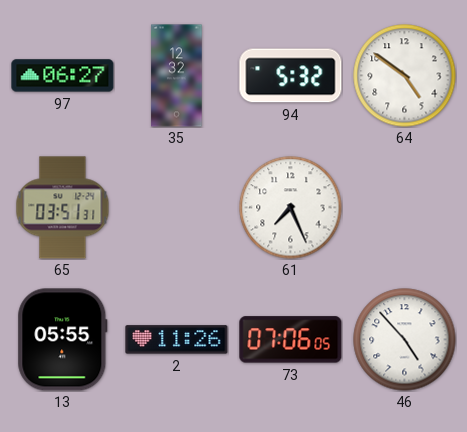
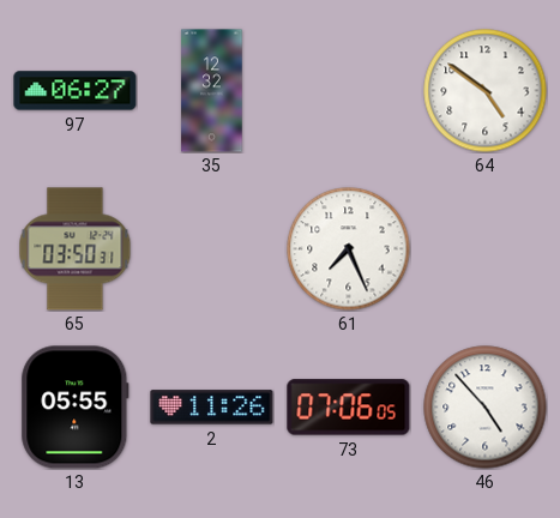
94: 5:32 -> none
65: 03:51 -> 03:50
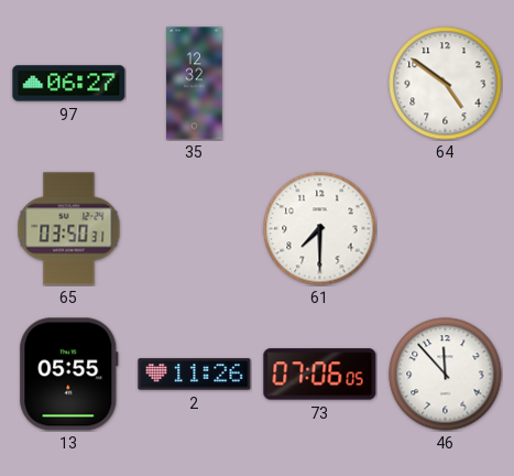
61: 7:26 -> 7:30
46: 4:53 -> 11:53
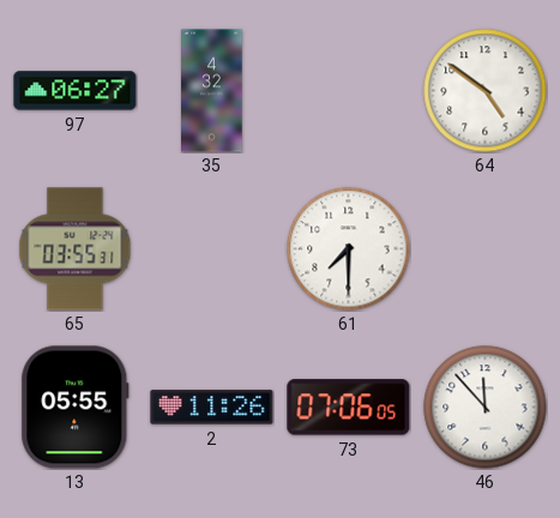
35: 12:32 -> 4:32
65: 03:50 -> 03:55
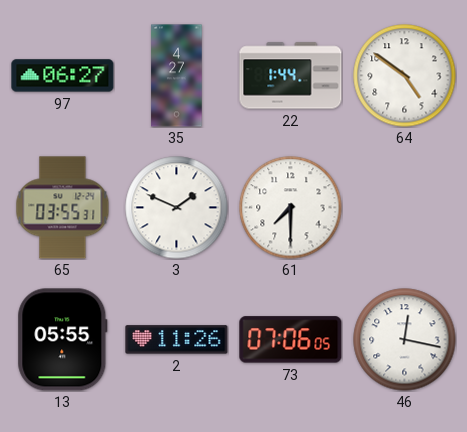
35: 4:32 -> 4:27
22: none -> 1:44
3: none -> 1:49
46: 11:53 -> 12:17
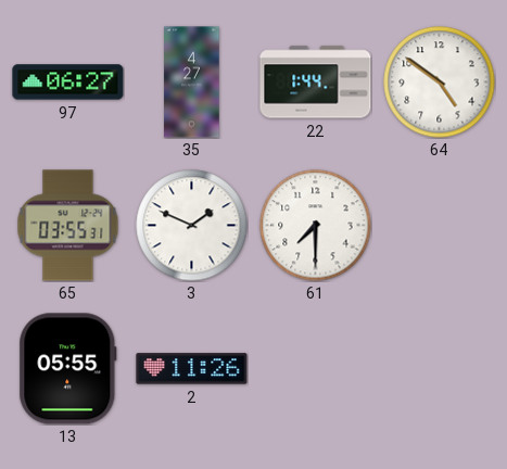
73: 07:06 -> none
46: 12:17 -> none
